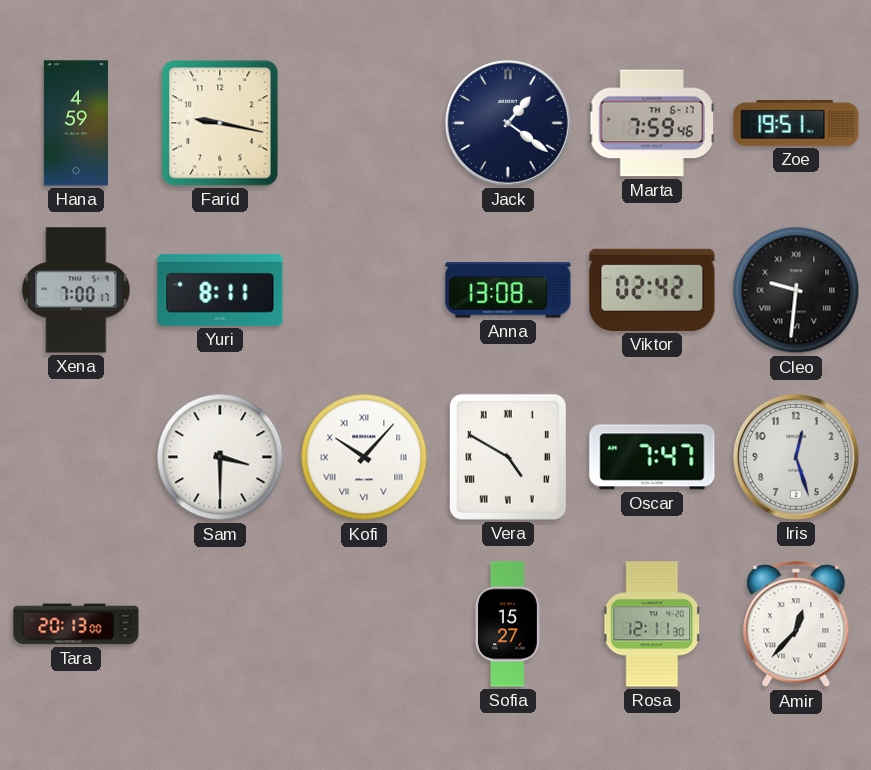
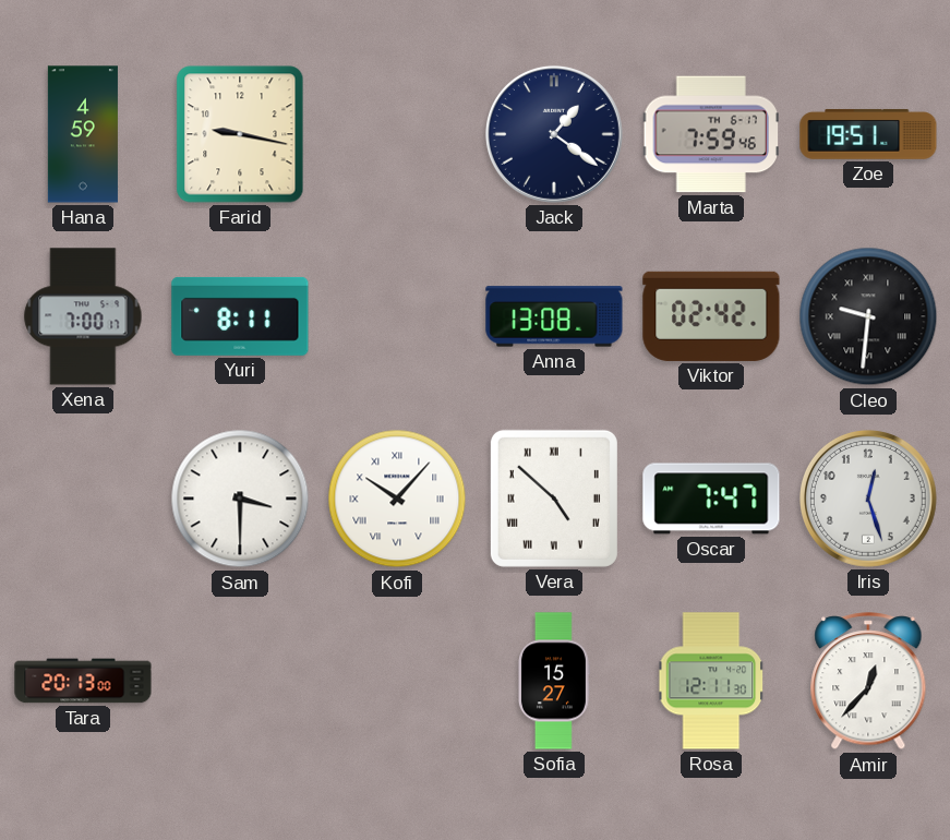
Vera: 4:50 -> 4:52
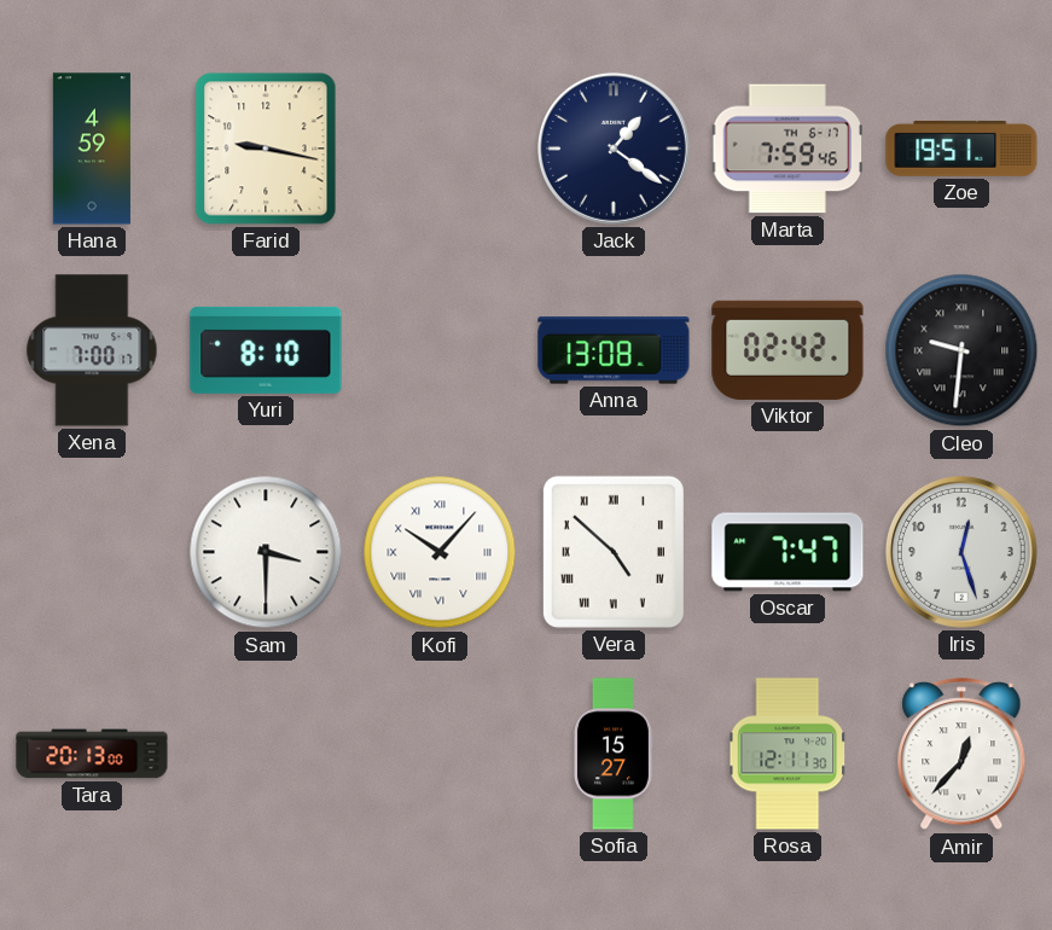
Yuri: 8:11 -> 8:10
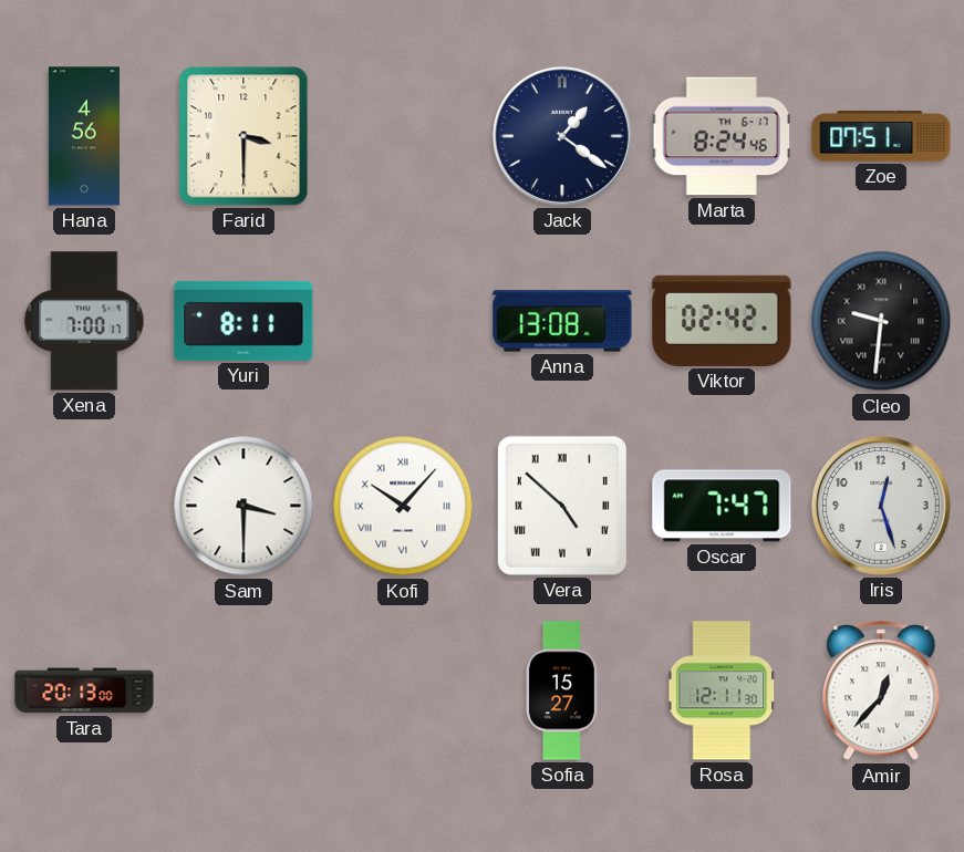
Hana: 4:59 -> 4:56
Farid: 9:17 -> 3:30
Marta: 7:59 -> 8:24
Zoe: 19:51 -> 07:51
Yuri: 8:10 -> 8:11
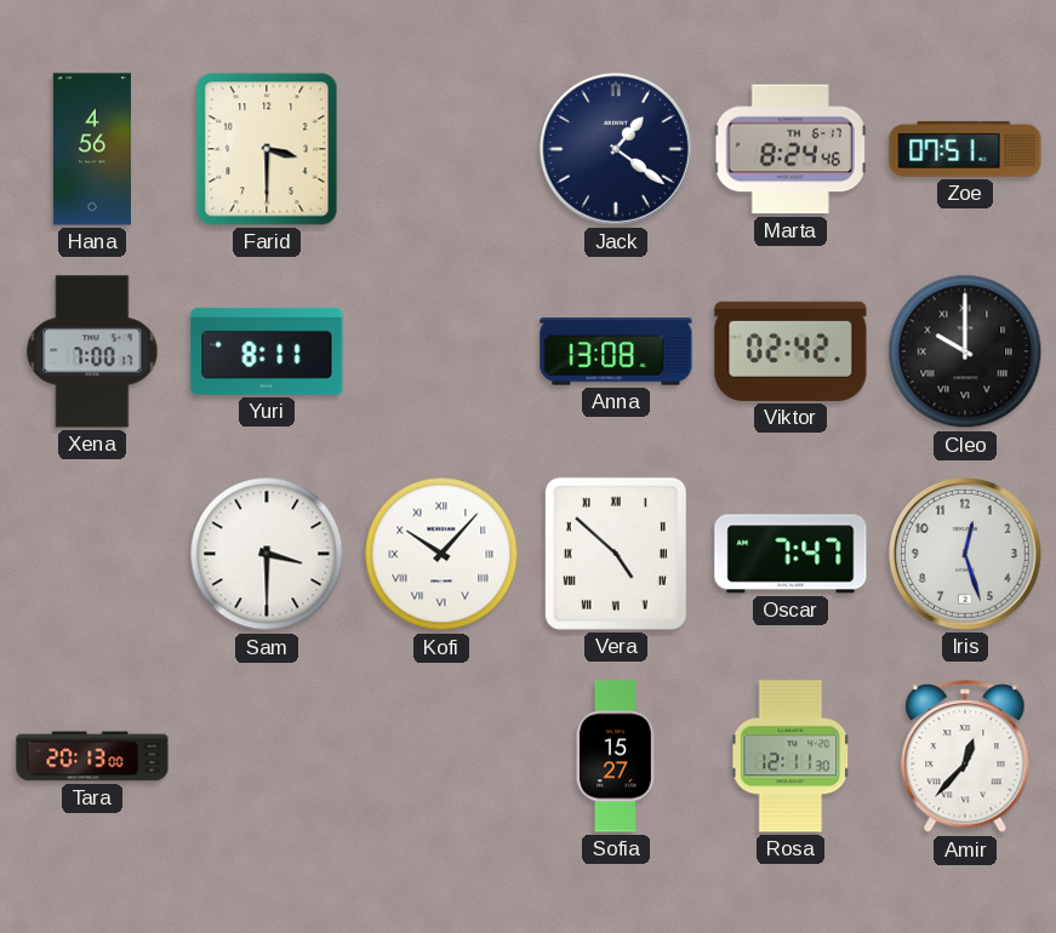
Cleo: 9:31 -> 10:00
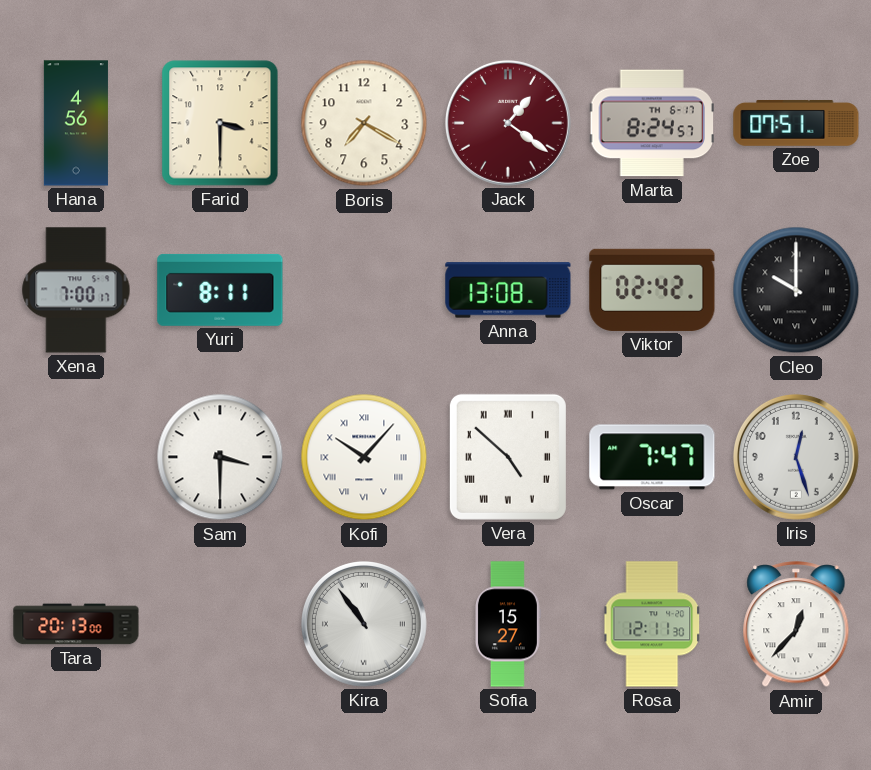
Boris: none -> 7:20
Jack dial: navy -> burgundy
Marta: 8:24:46 -> 8:24:57
Kira: none -> 10:54
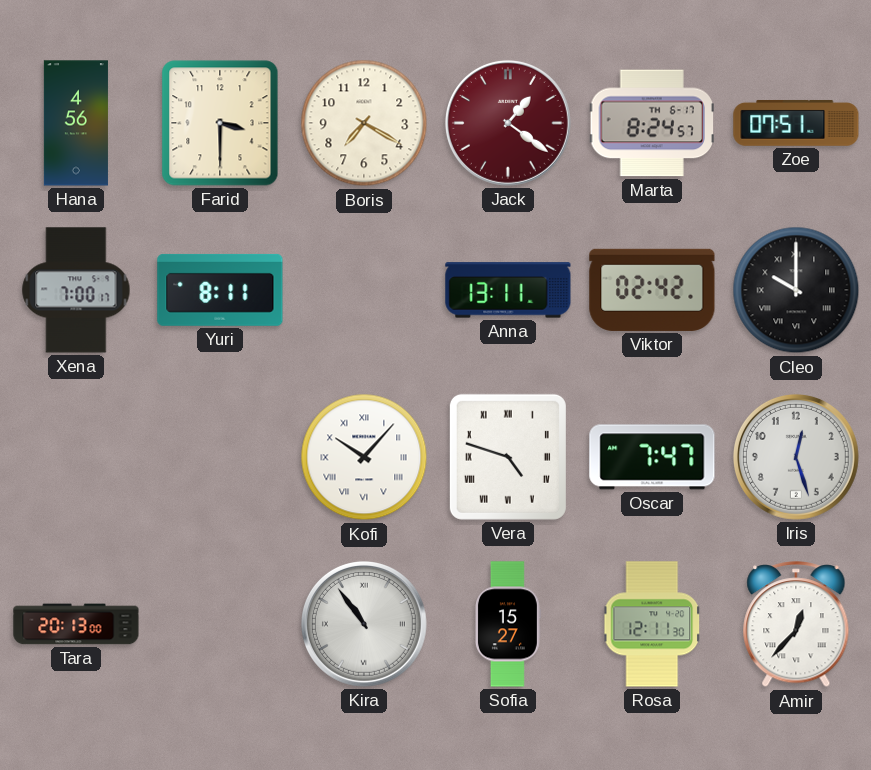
Anna: 13:08 -> 13:11
Sam: 3:30 -> none
Vera: 4:52 -> 4:48
